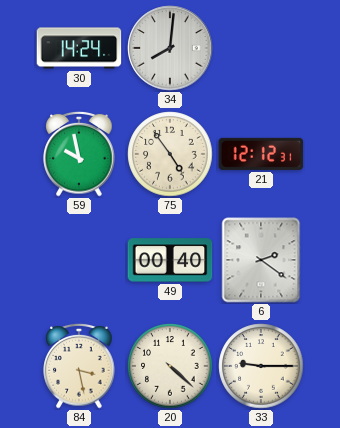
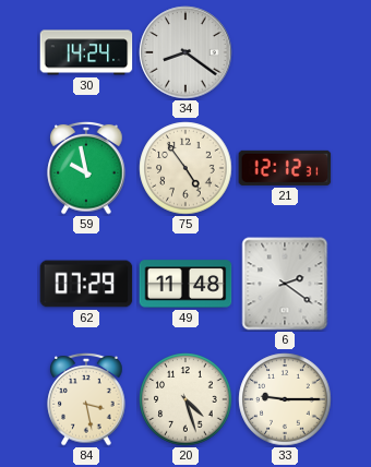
34: 8:01 -> 8:21
62: none -> 07:29
49: 00:40 -> 11:48
20: 4:22 -> 4:27
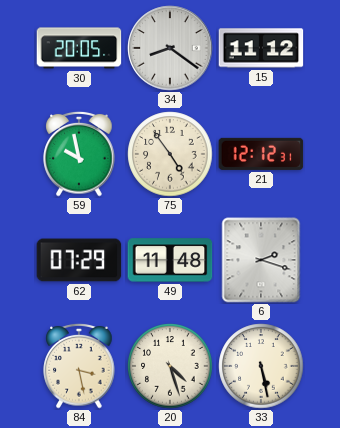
30: 14:24 -> 20:05
15: none -> 11:12
6: 2:21 -> 2:18
33: 9:15 -> 5:28
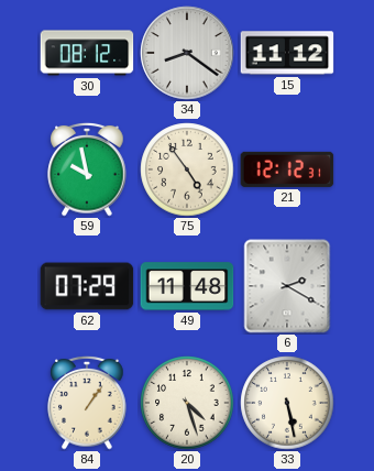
30: 20:05 -> 08:12
6: 2:18 -> 2:20
84: 3:28 -> 1:06
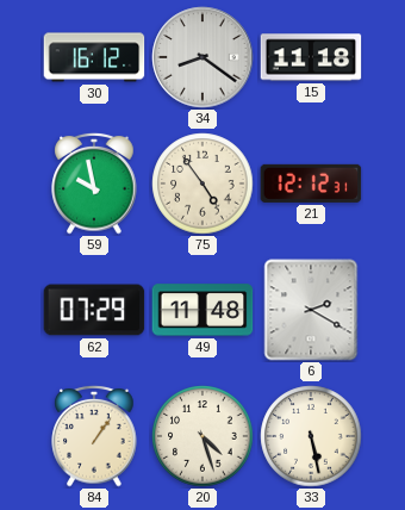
30: 08:12 -> 16:12
15: 11:12 -> 11:18
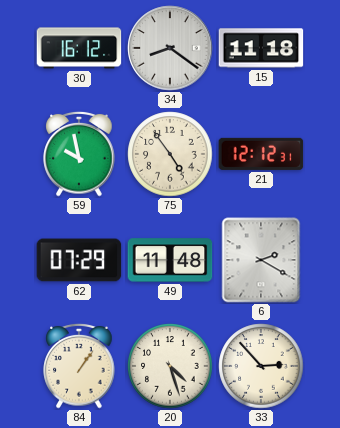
33: 5:28 -> 2:53
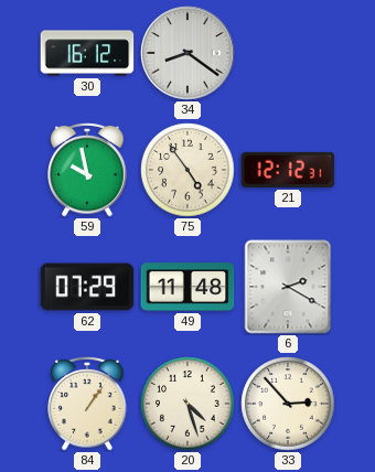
15: 11:18 -> none
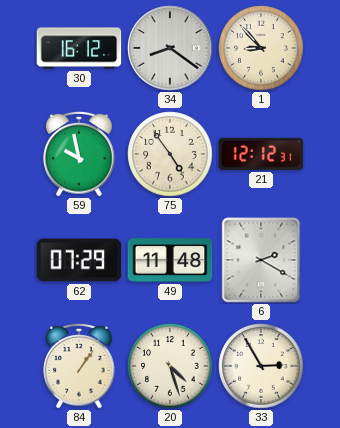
1: none -> 8:53
33: 2:53 -> 2:55
